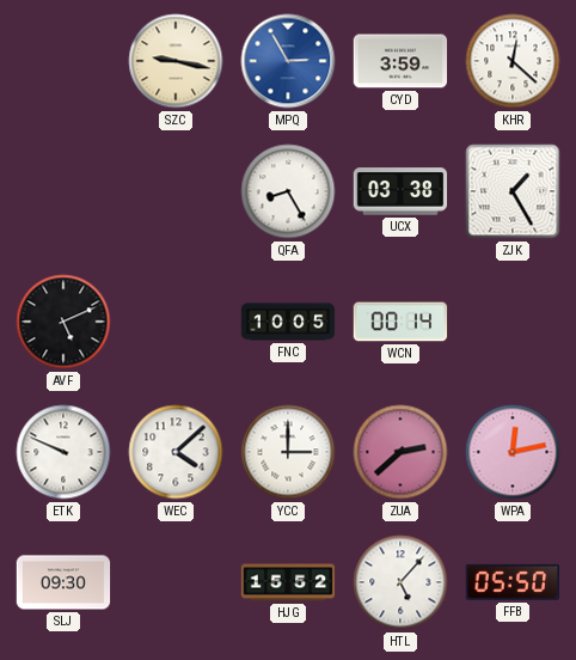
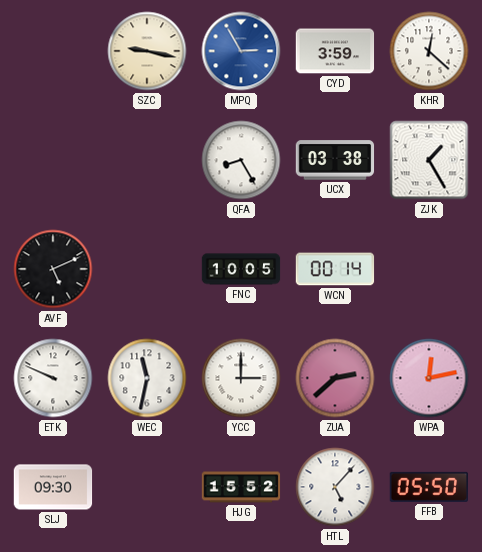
WEC: 4:08 -> 11:32
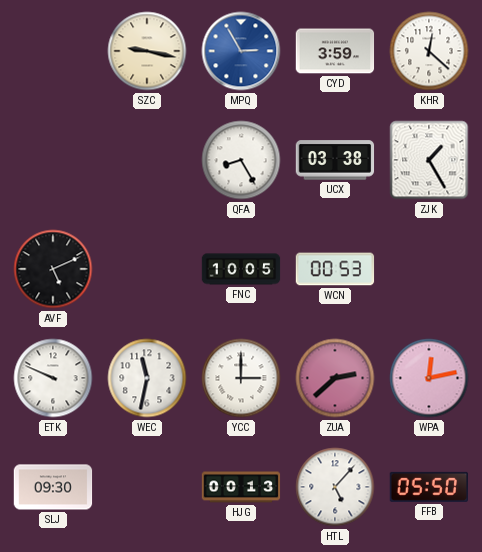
WCN: 00:14 -> 00:53
HJG: 15:52 -> 00:13
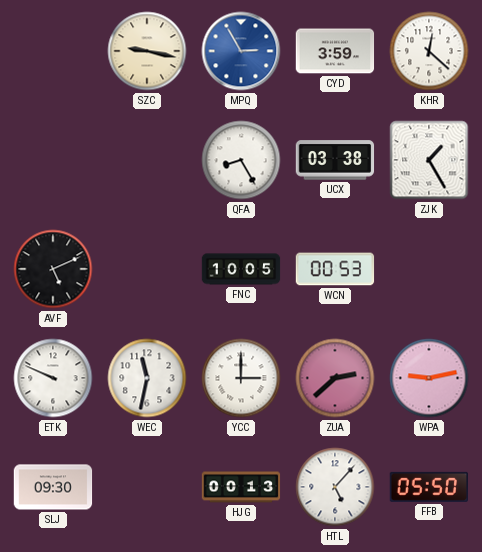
WPA: 12:13 -> 9:13
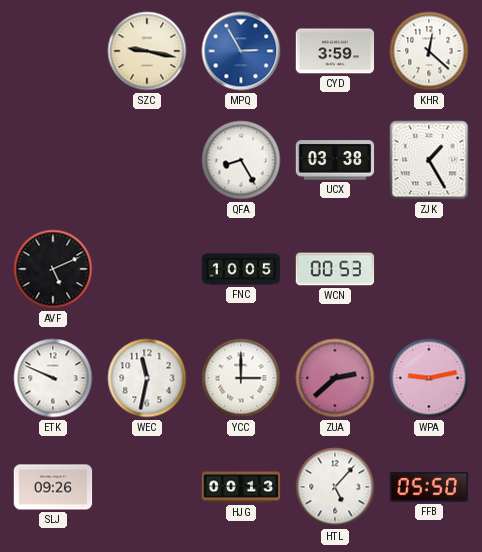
SLJ: 09:30 -> 09:26
